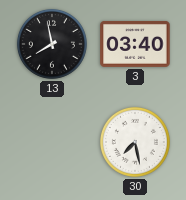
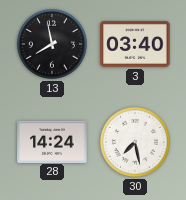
28: none -> 14:24
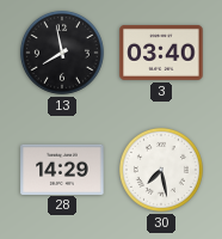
28: 14:24 -> 14:29
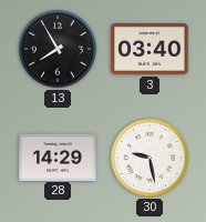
13: 7:58 -> 7:55
30: 7:28 -> 9:28
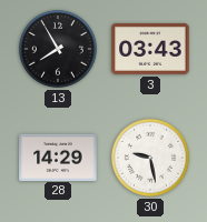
3: 03:40 -> 03:43
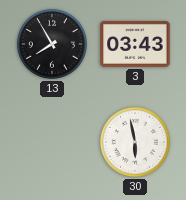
28: 14:29 -> none
30: 9:28 -> 5:58
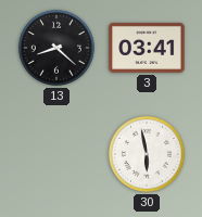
13: 7:55 -> 8:22
3: 03:43 -> 03:41
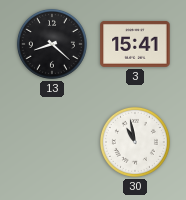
3: 03:41 -> 15:41
30: 5:58 -> 10:58
